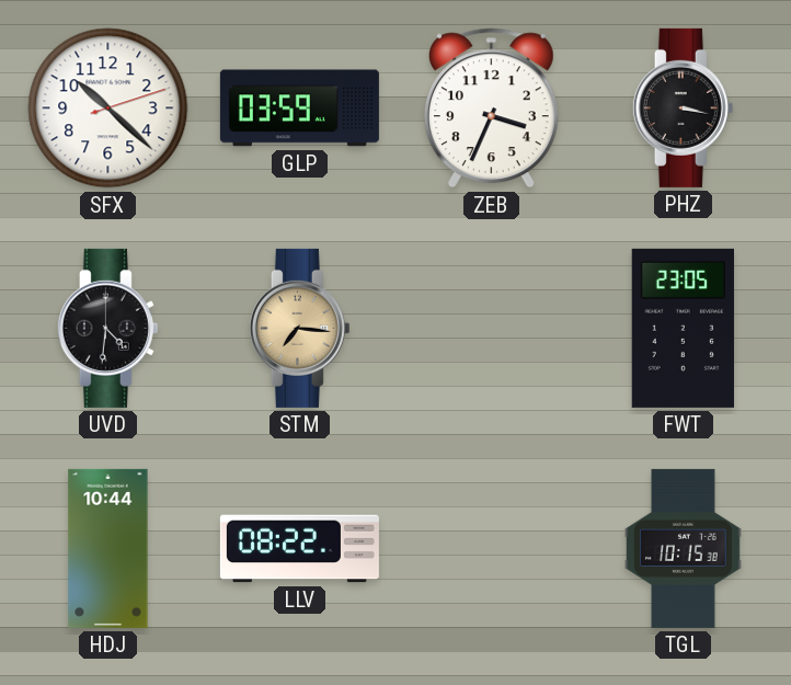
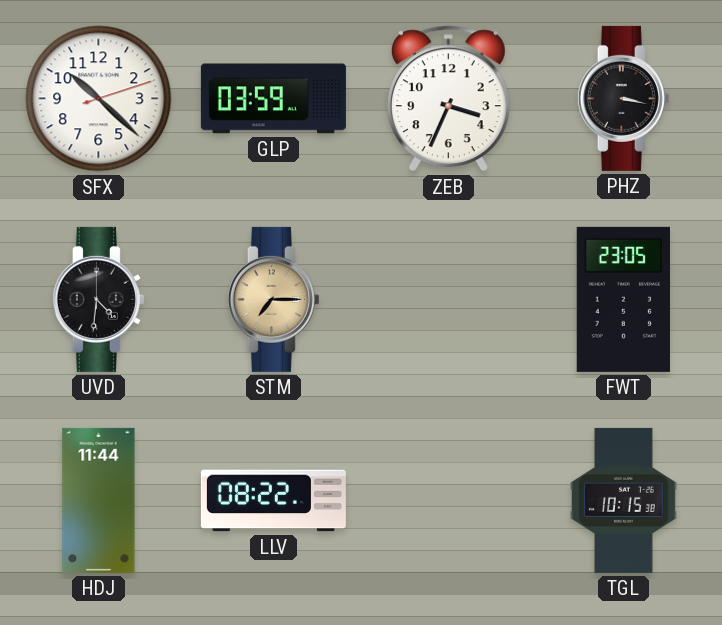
STM: 7:16 -> 7:15
HDJ: 10:44 -> 11:44
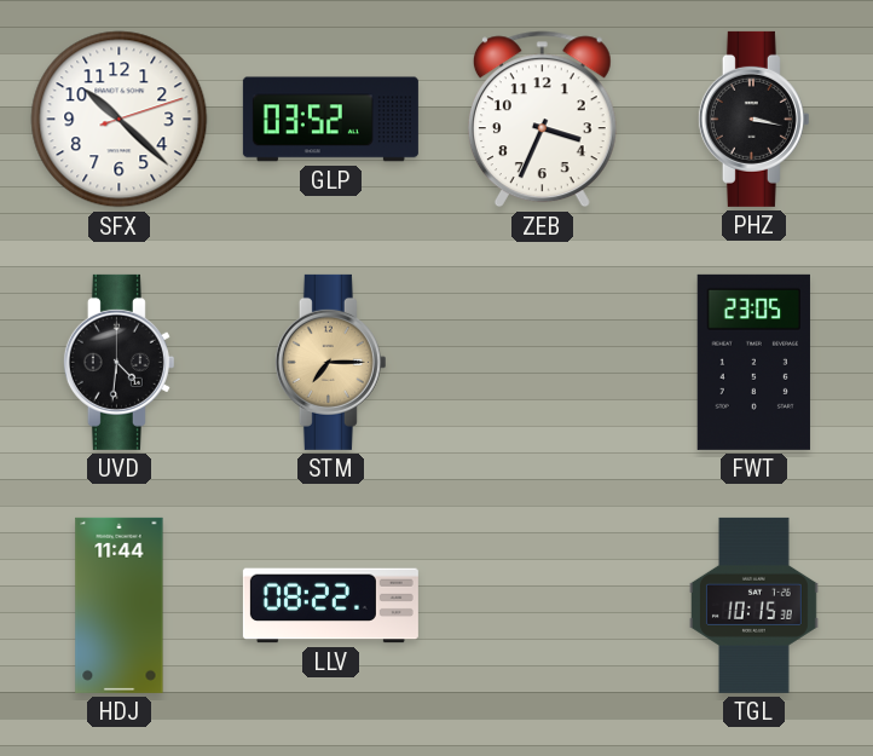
GLP: 03:59 -> 03:52
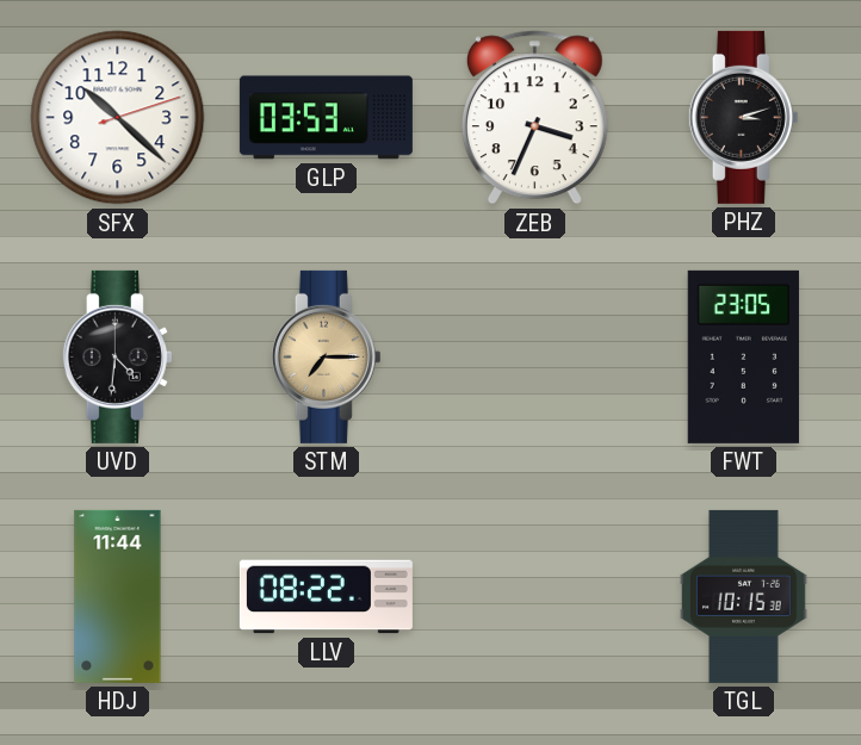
GLP: 03:52 -> 03:53
PHZ: 3:17 -> 3:12
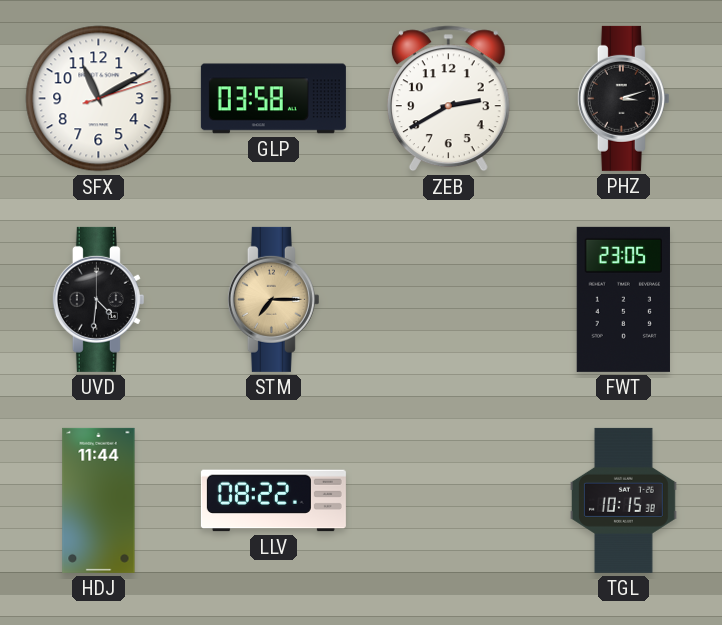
SFX: 10:22 -> 11:10
GLP: 03:53 -> 03:58
ZEB: 3:34 -> 2:40
